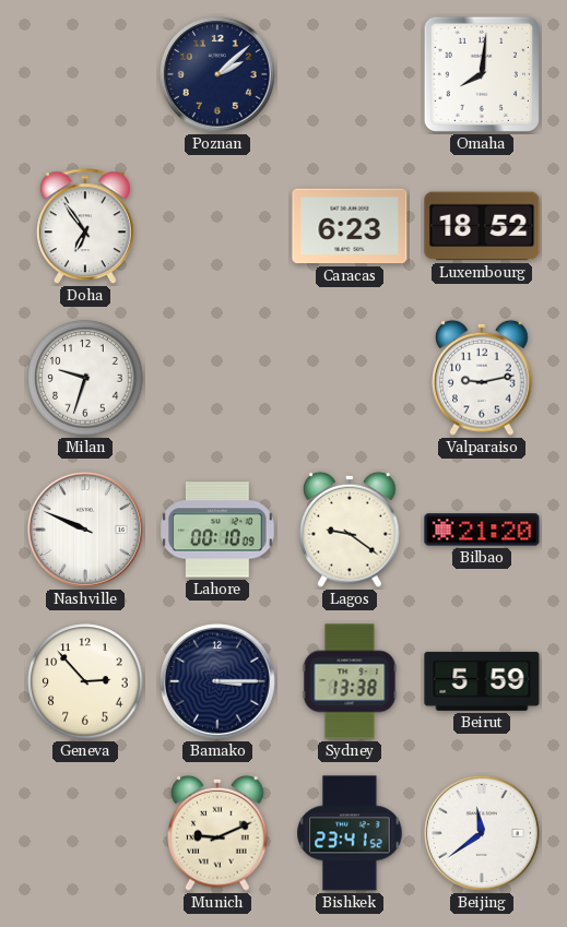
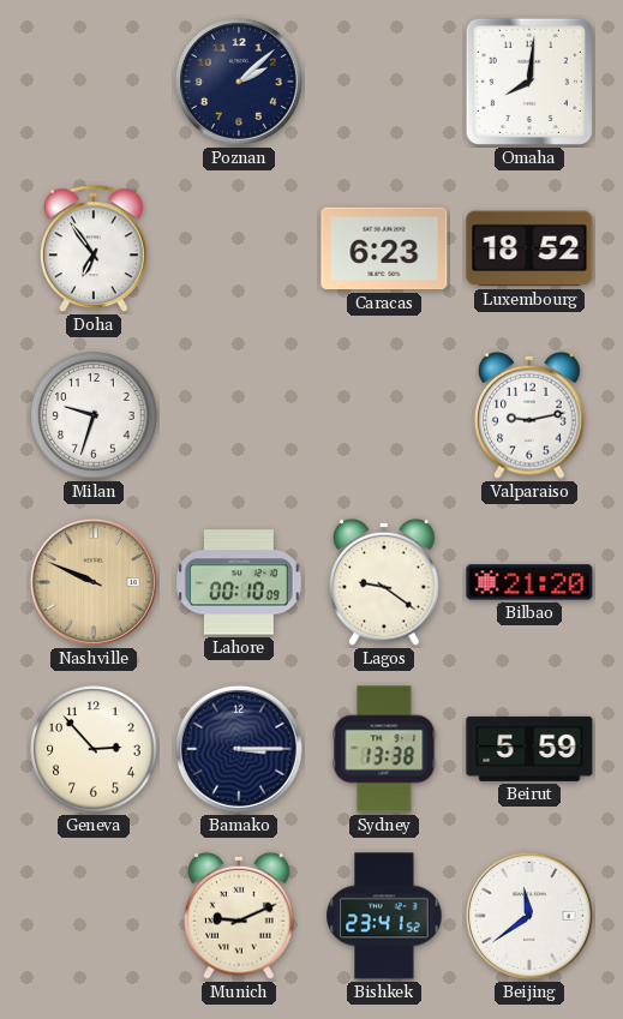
Nashville dial: white -> champagne
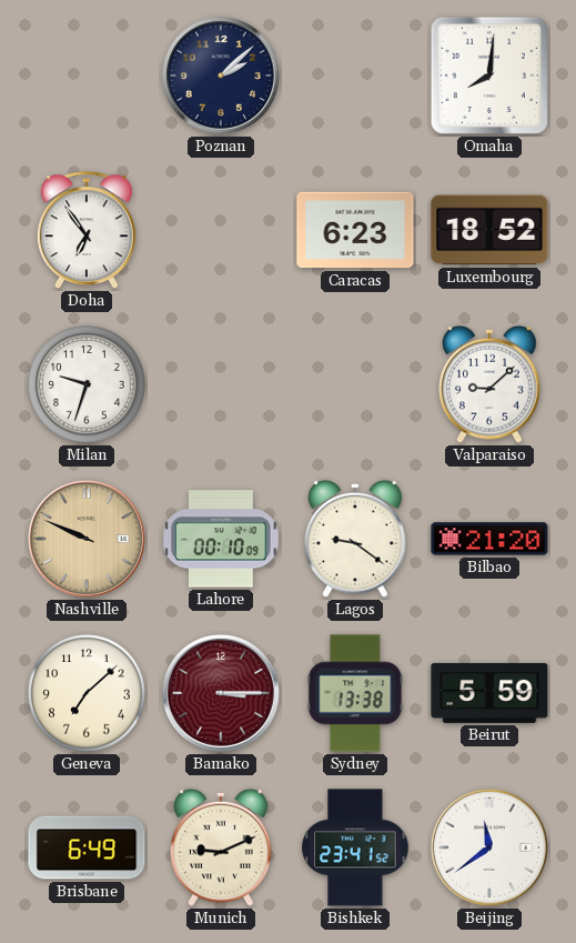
Valparaiso: 9:13 -> 9:08
Geneva: 2:53 -> 7:08
Bamako dial: navy -> burgundy
Brisbane: none -> 6:49
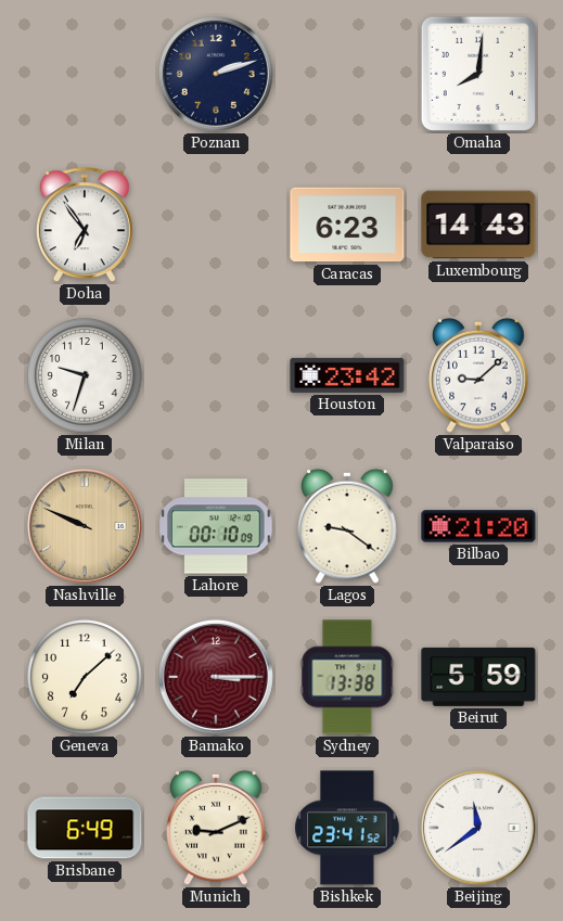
Poznan: 2:08 -> 2:12
Luxembourg: 18:52 -> 14:43
Houston: none -> 23:42
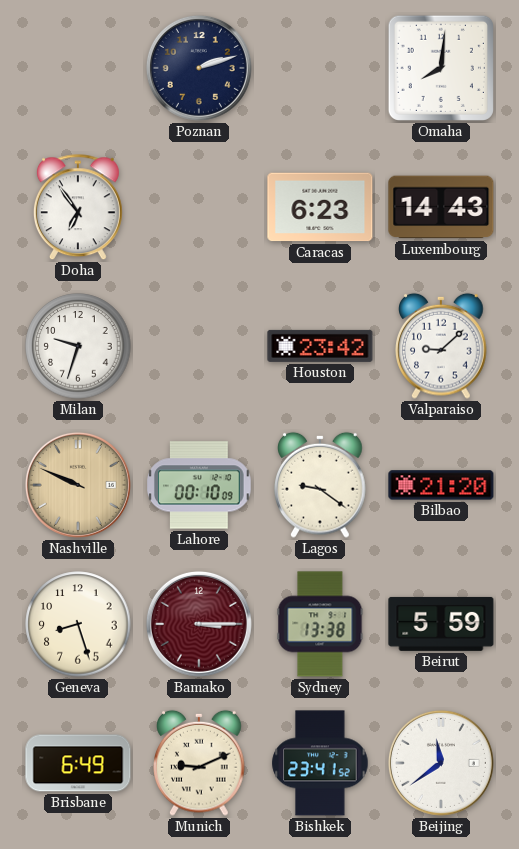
Geneva: 7:08 -> 8:27
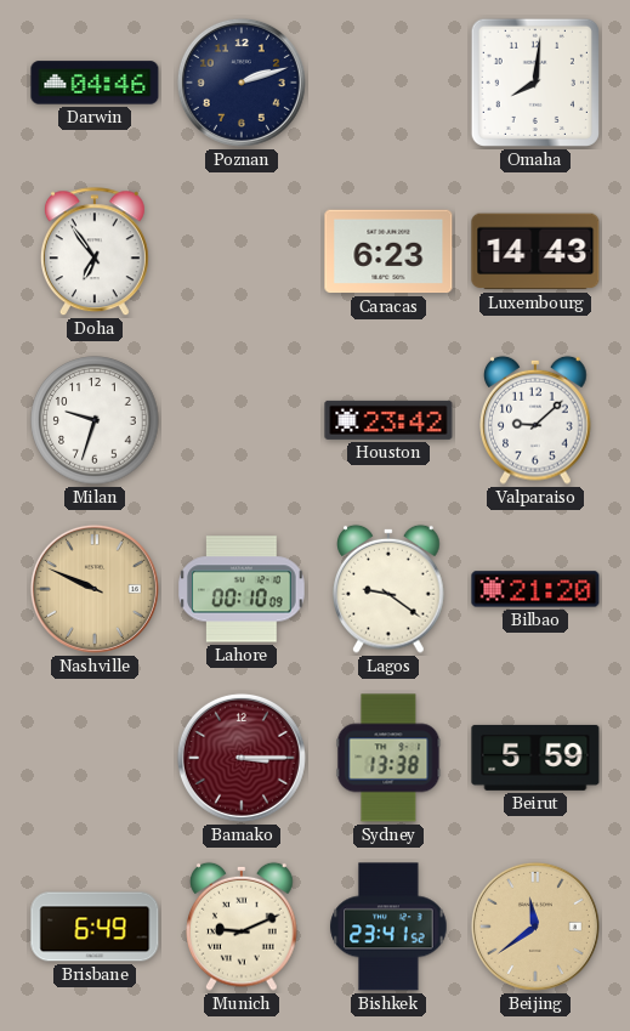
Darwin: none -> 04:46
Geneva: 8:27 -> none
Beijing dial: white -> champagne
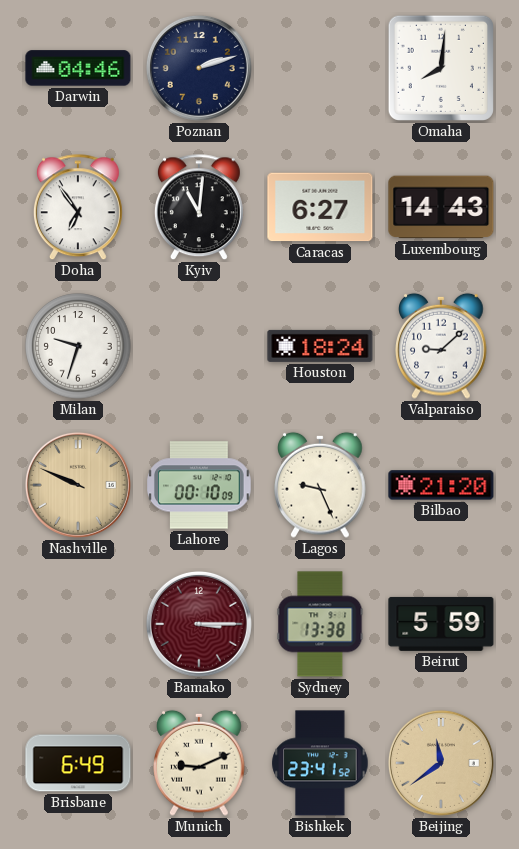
Kyiv: none -> 11:01
Caracas: 6:23 -> 6:27
Houston: 23:42 -> 18:24
Lagos: 9:21 -> 9:26
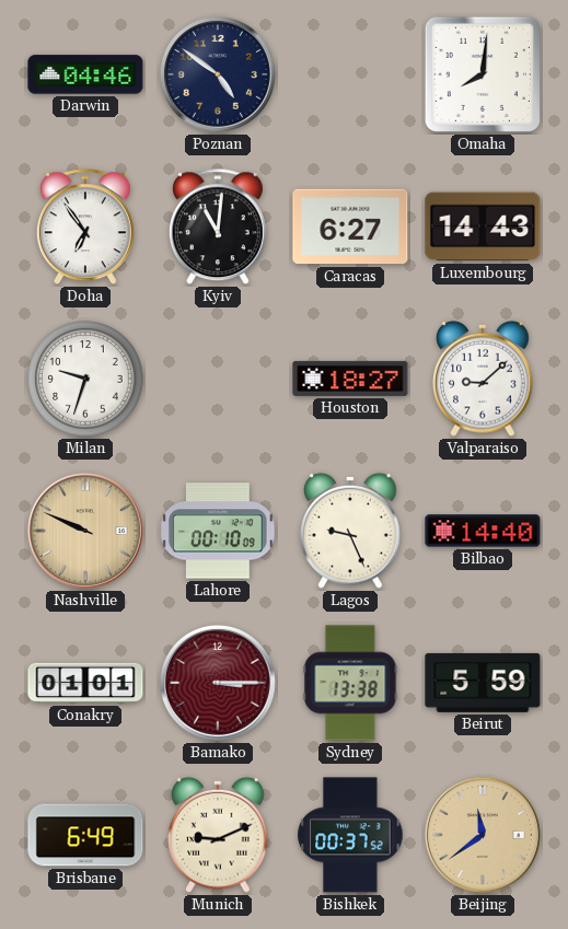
Poznan: 2:12 -> 4:51
Houston: 18:24 -> 18:27
Bilbao: 21:20 -> 14:40
Conakry: none -> 01:01
Bishkek: 23:41 -> 00:37
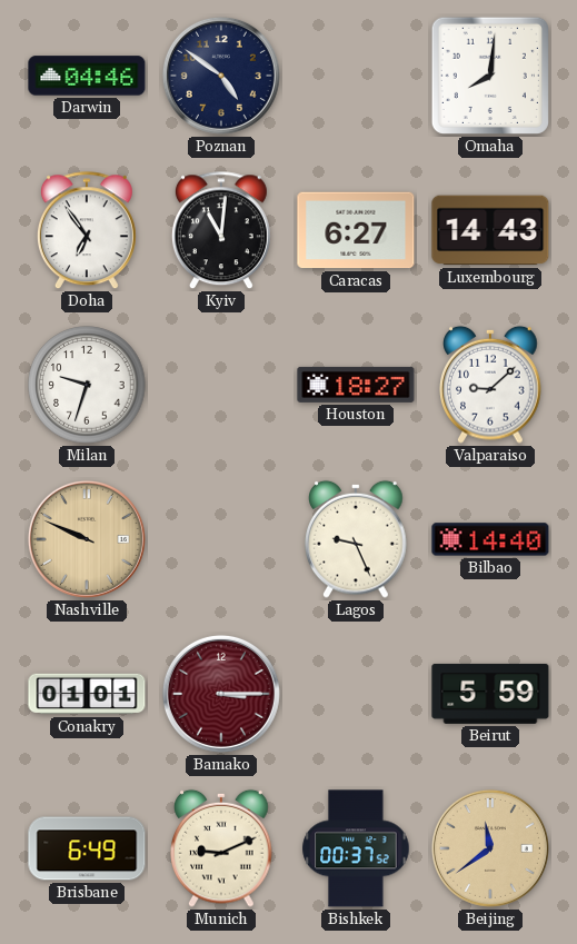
Lahore: 00:10 -> none
Sydney: 13:38 -> none
